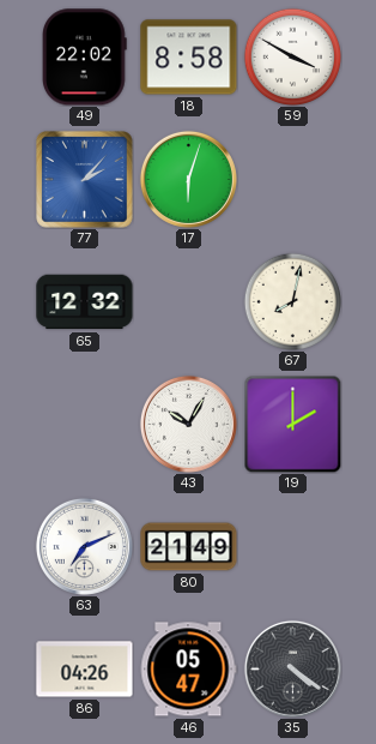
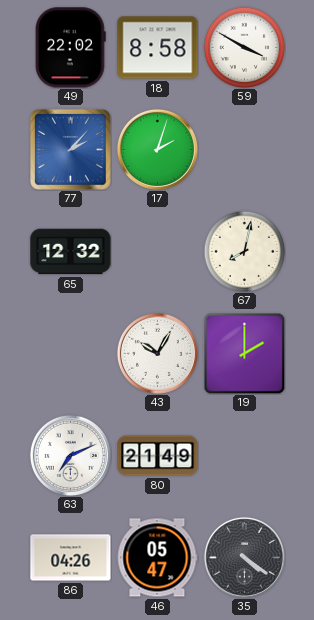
17: 6:03 -> 2:03
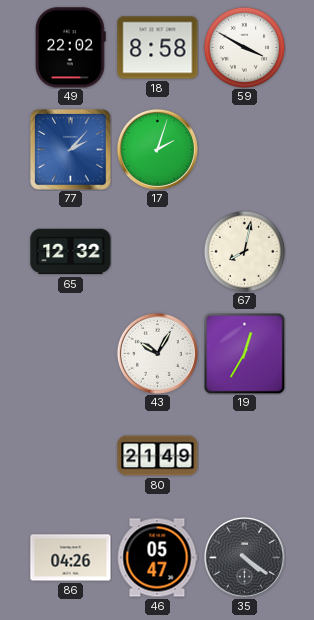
19: 2:00 -> 12:35
63: 7:11 -> none
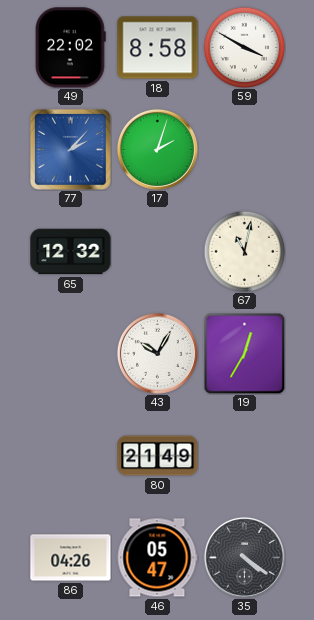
67: 8:02 -> 11:02
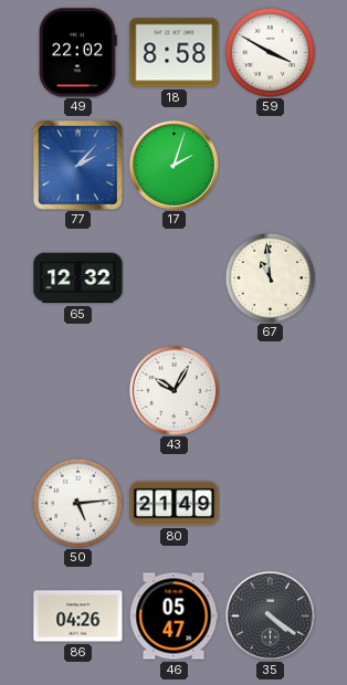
67: 11:02 -> 10:59
19: 12:35 -> none
50: none -> 5:14
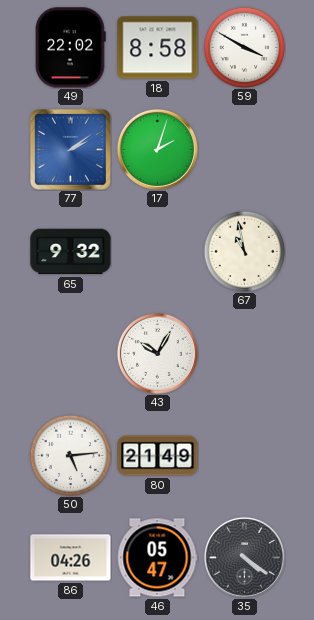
77: 2:07 -> 2:09
65: 12:32 -> 9:32
67: 10:59 -> 10:58
